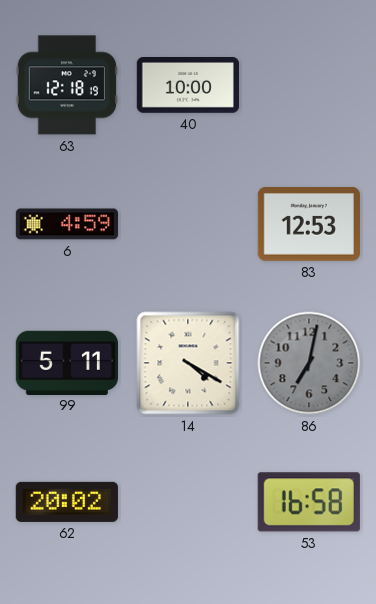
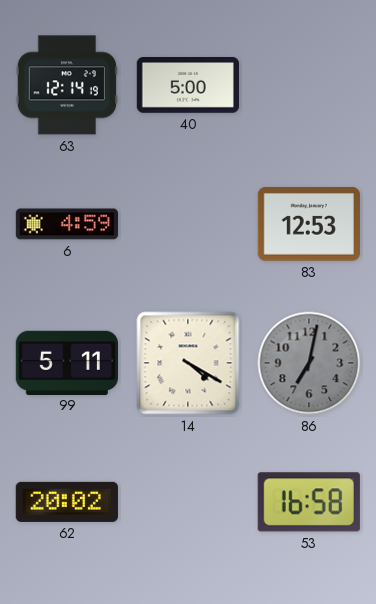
63: 12:18 -> 12:14
40: 10:00 -> 5:00
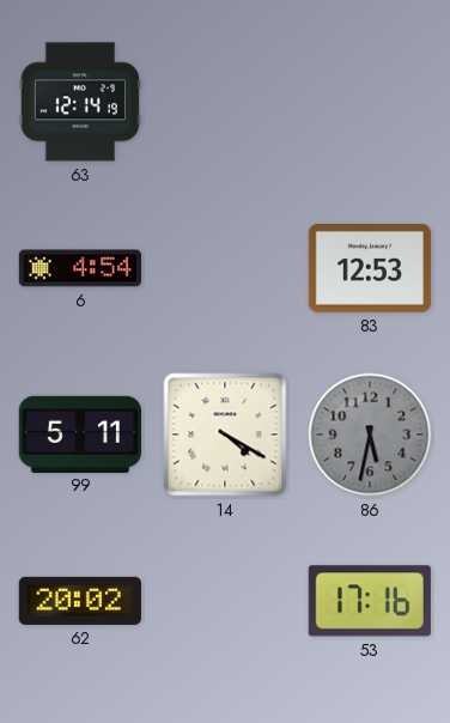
40: 5:00 -> none
6: 4:59 -> 4:54
86: 7:02 -> 5:32
53: 16:58 -> 17:16
